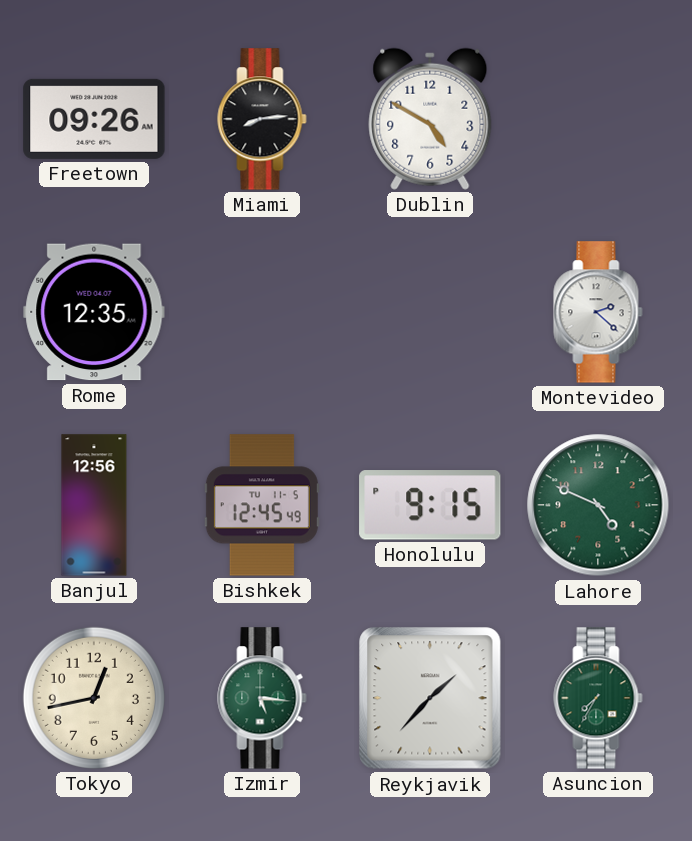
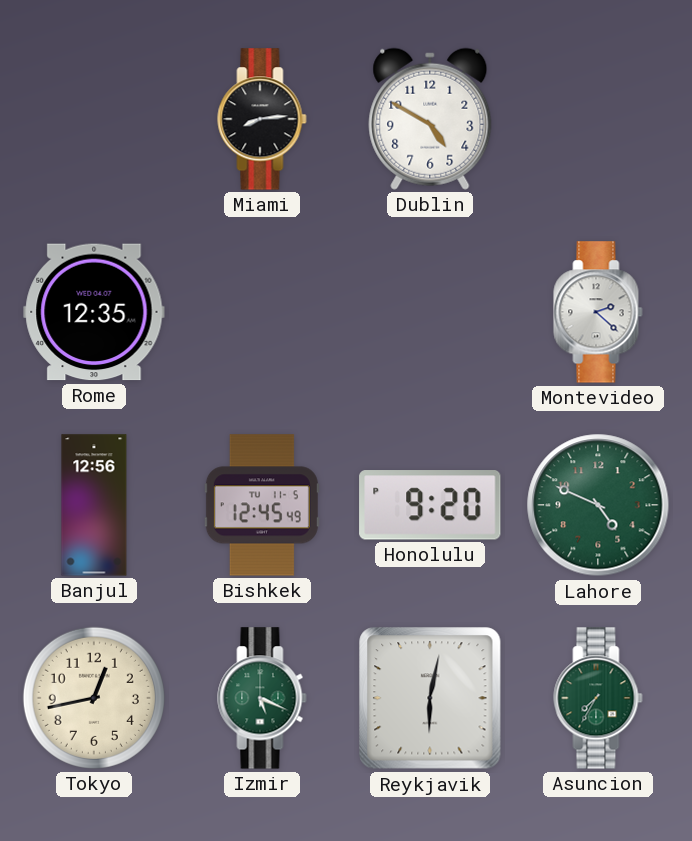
Freetown: 09:26 -> none
Honolulu: 9:15 -> 9:20
Izmir: 5:16 -> 5:19
Reykjavik: 1:37 -> 6:02
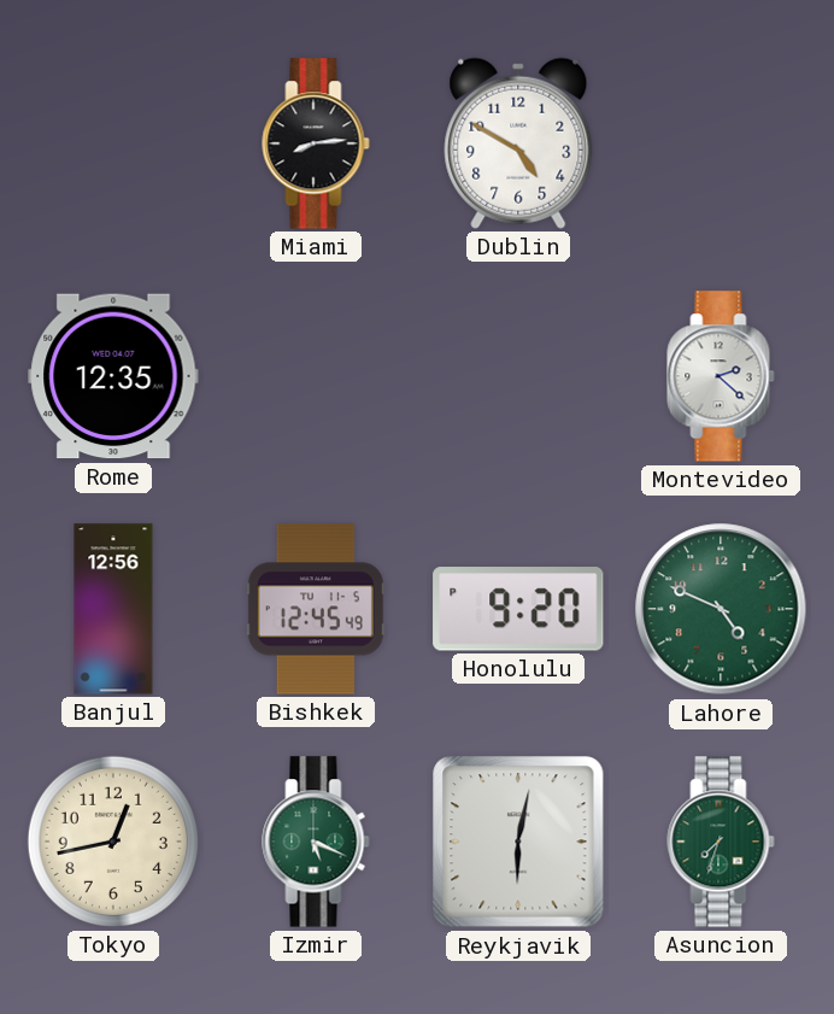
Asuncion: 7:35 -> 7:33
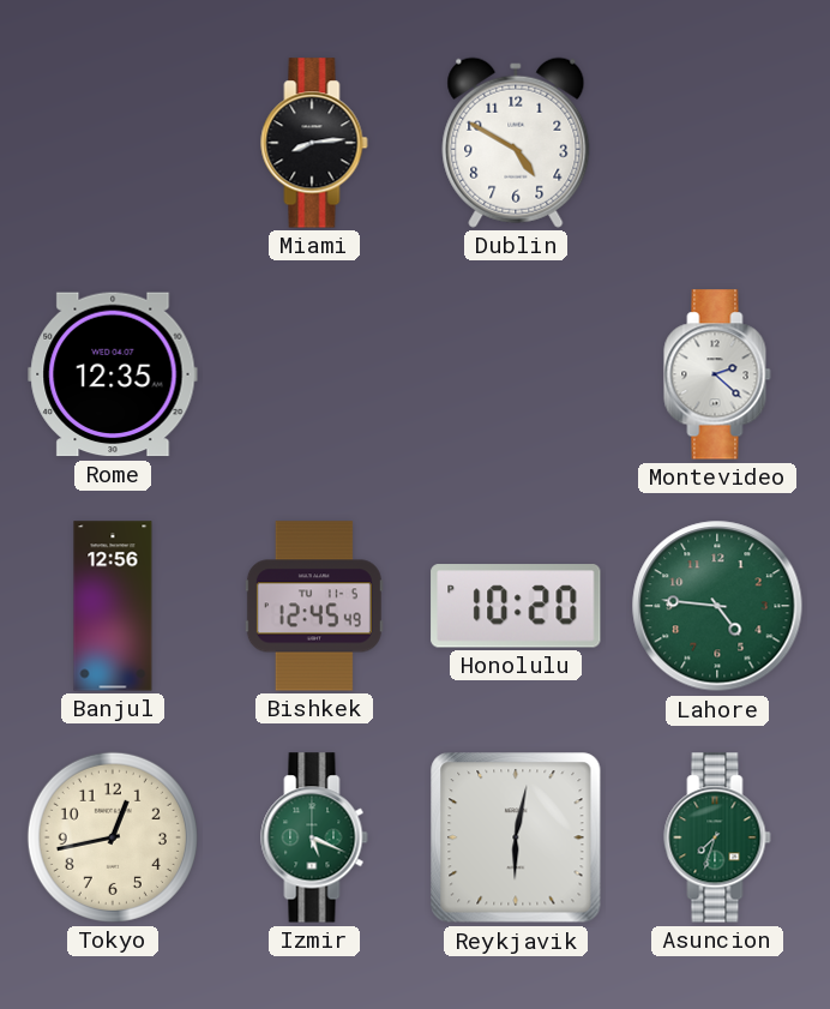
Honolulu: 9:20 -> 10:20
Lahore: 4:49 -> 4:46
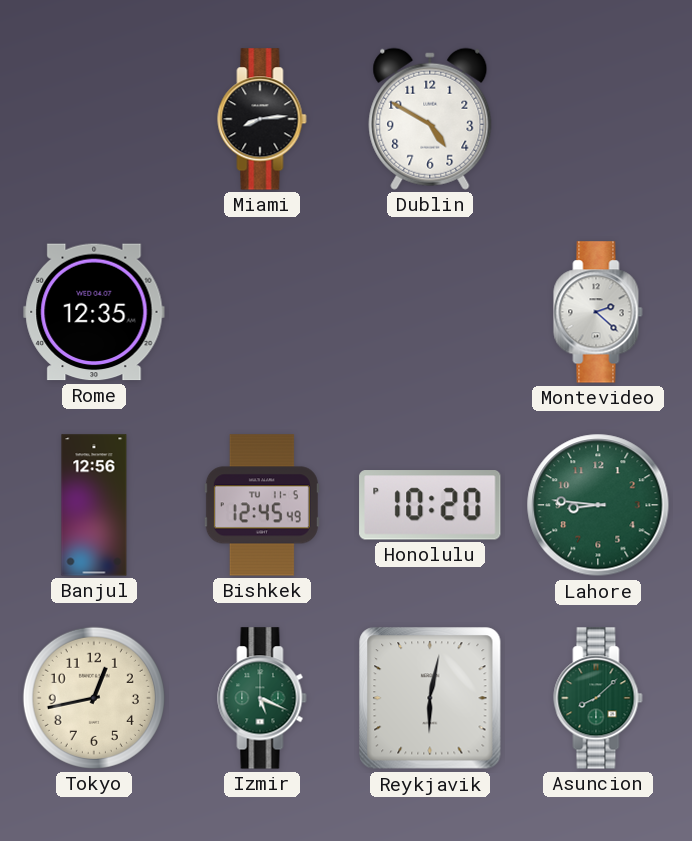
Lahore: 4:46 -> 8:46
Asuncion: 7:33 -> 8:08
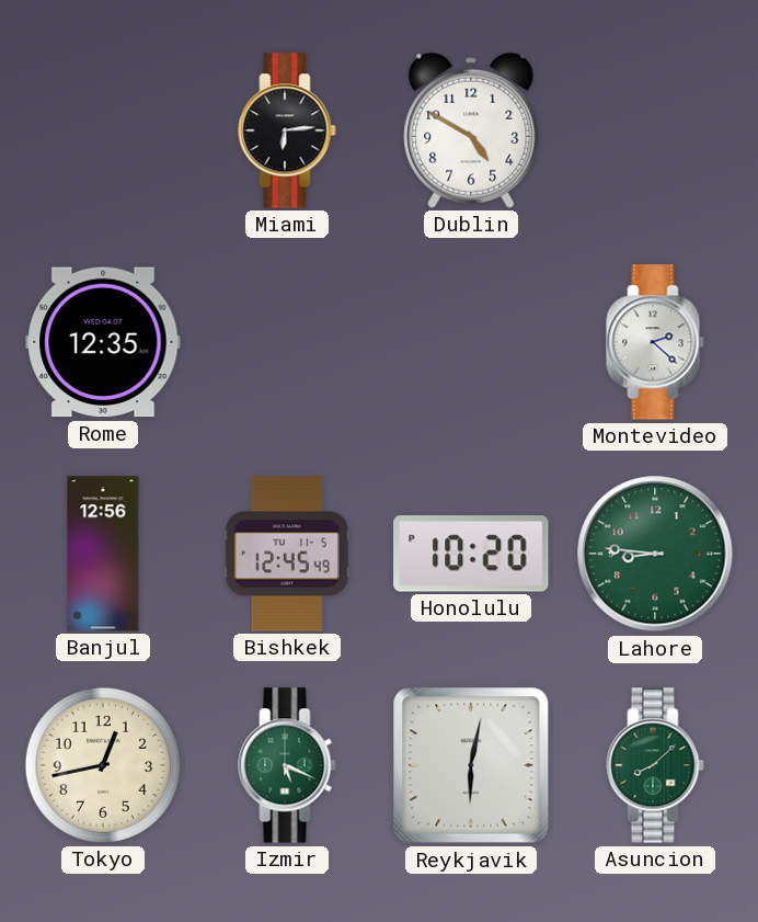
Miami: 8:14 -> 6:14
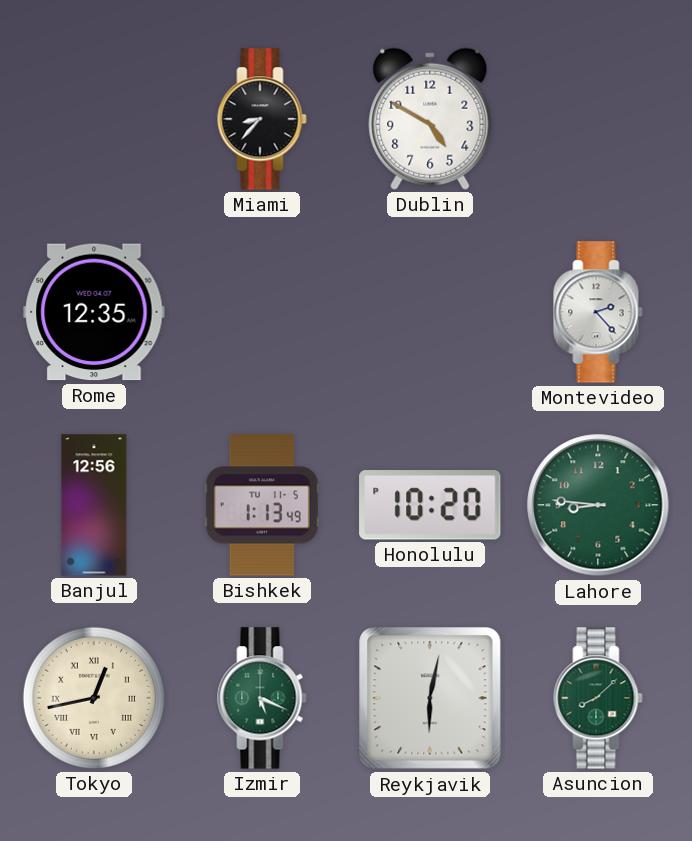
Miami: 6:14 -> 8:37
Montevideo: 2:22 -> 2:23
Bishkek: 12:45 -> 1:13
Tokyo numerals: Arabic -> Roman
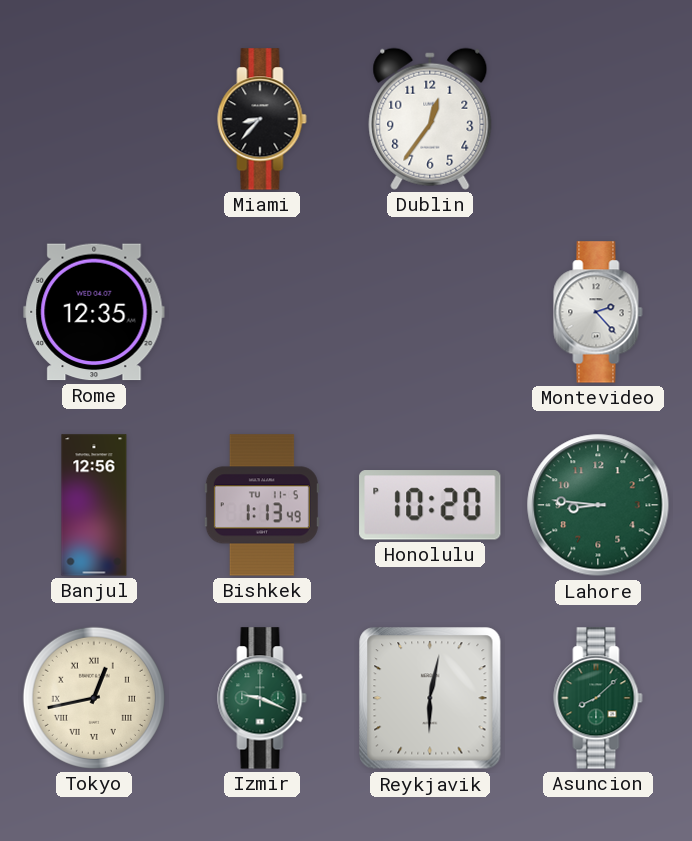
Dublin: 4:50 -> 12:36
Izmir: 5:19 -> 9:19
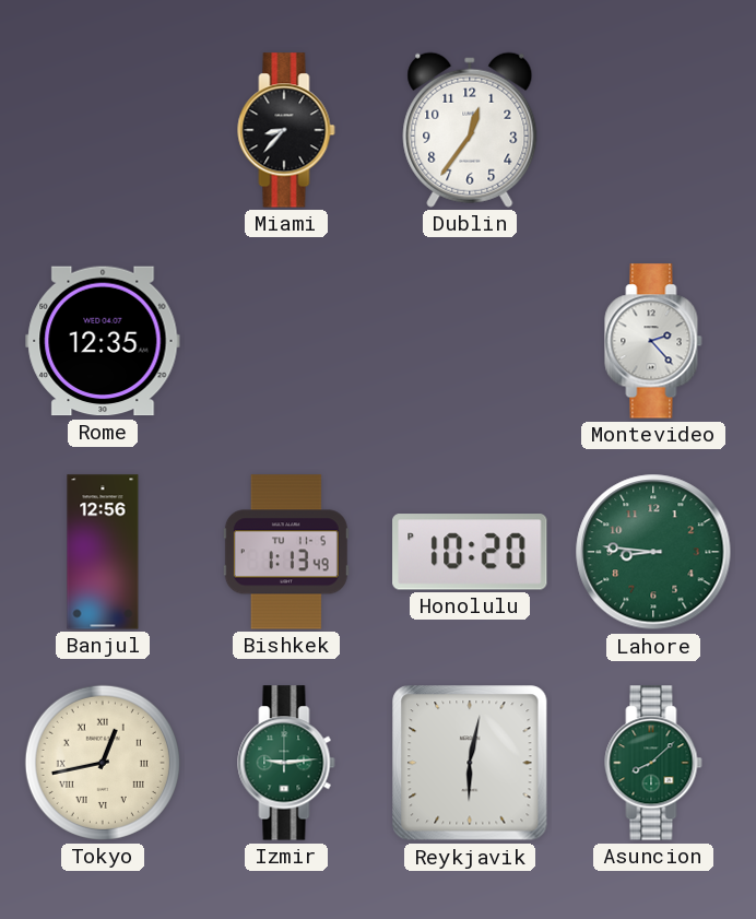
Izmir: 9:19 -> 9:14
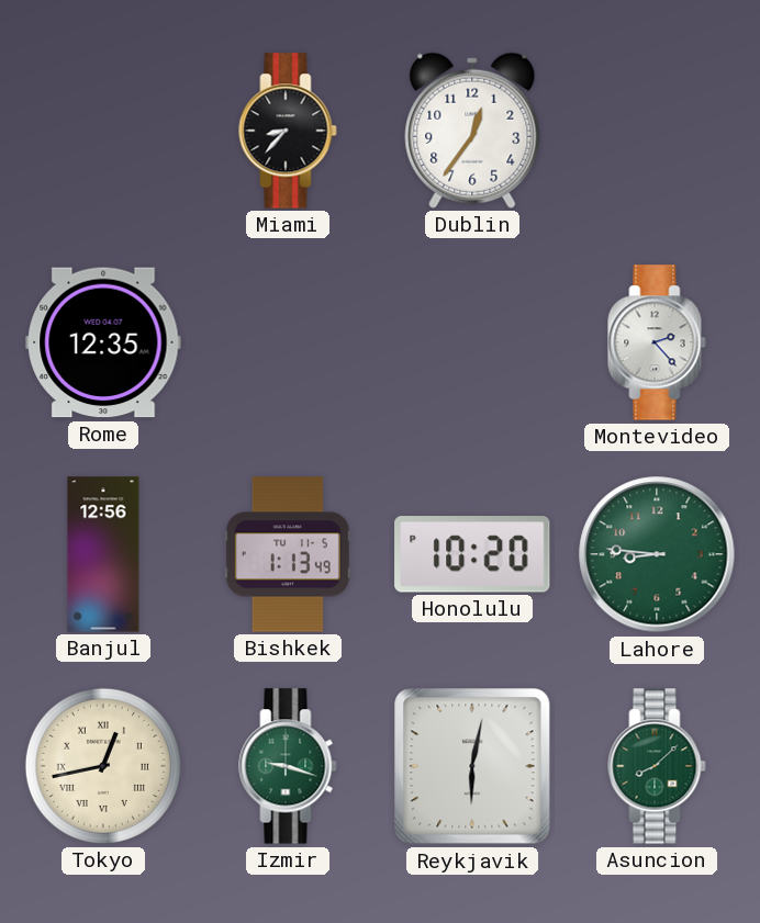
Izmir: 9:14 -> 9:18
